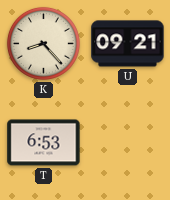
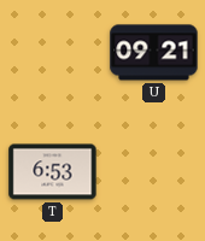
K: 8:23 -> none
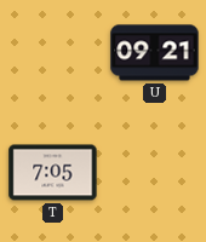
T: 6:53 -> 7:05
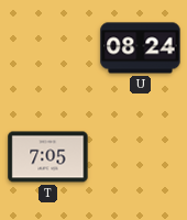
U: 09:21 -> 08:24
